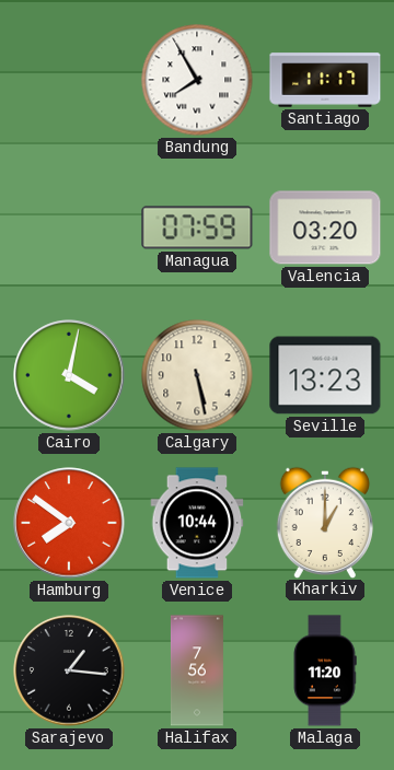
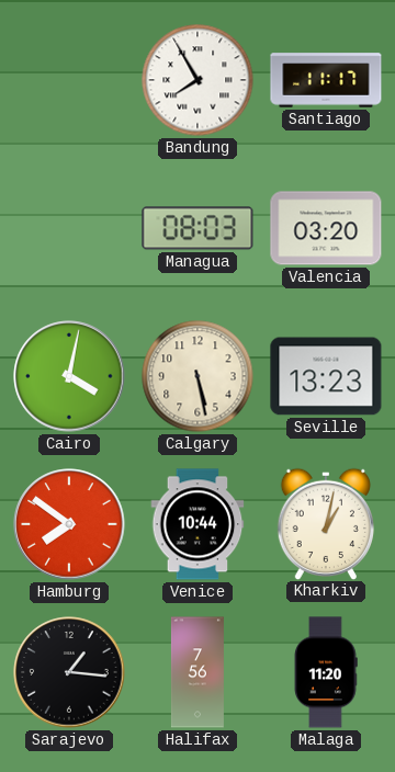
Managua: 07:59 -> 08:03
Kharkiv: 1:00 -> 1:02
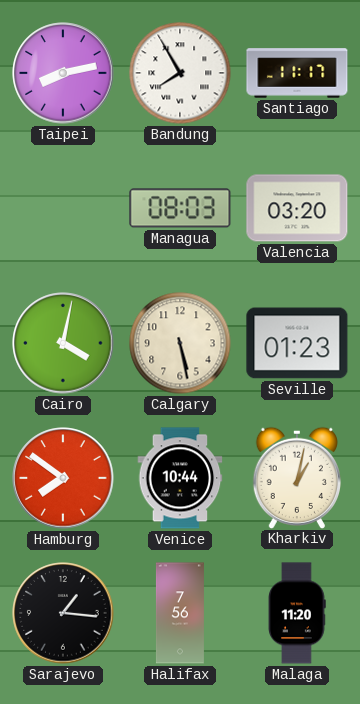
Taipei: none -> 8:13
Seville: 13:23 -> 01:23
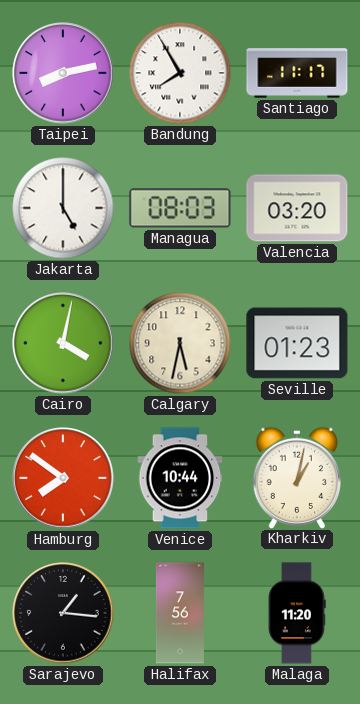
Jakarta: none -> 5:00
Calgary: 5:28 -> 5:32
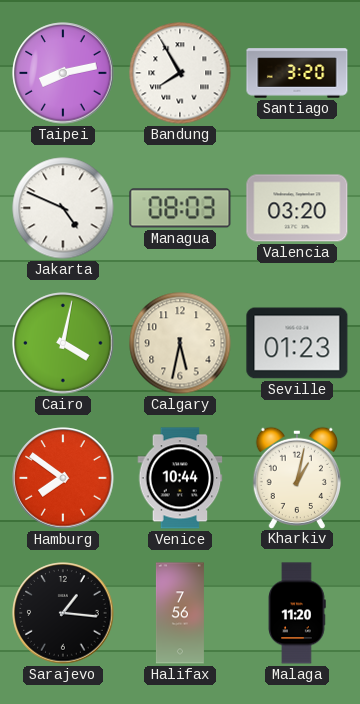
Santiago: 11:17 -> 3:20
Jakarta: 5:00 -> 4:49
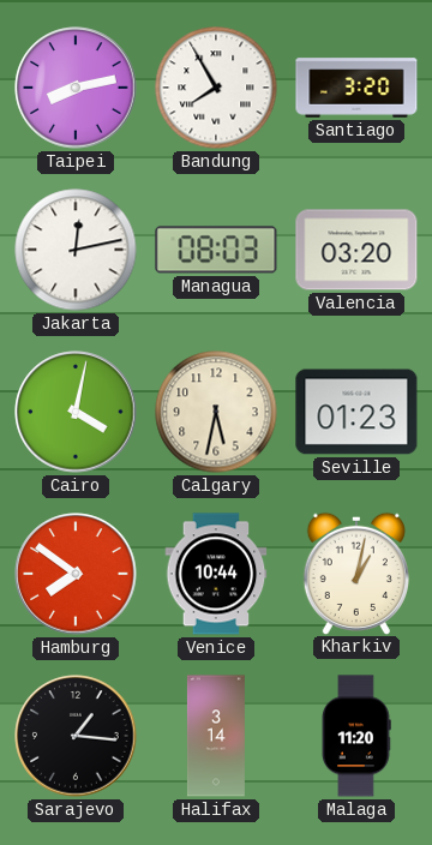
Jakarta: 4:49 -> 12:13
Halifax: 7:56 -> 3:14
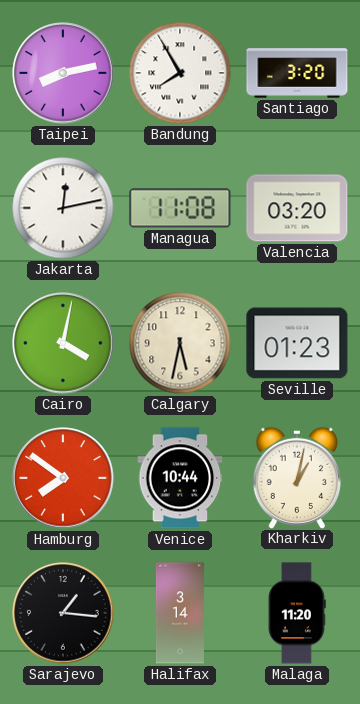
Managua: 08:03 -> 11:08
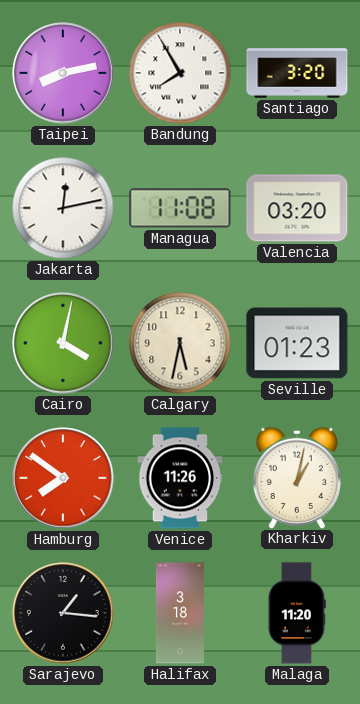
Venice: 10:44 -> 11:26
Halifax: 3:14 -> 3:18
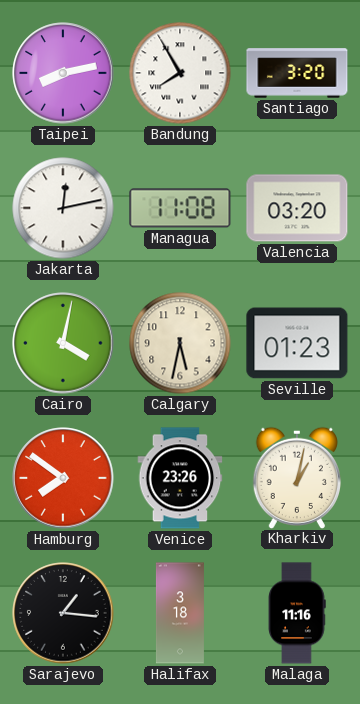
Venice: 11:26 -> 23:26
Malaga: 11:20 -> 11:16
